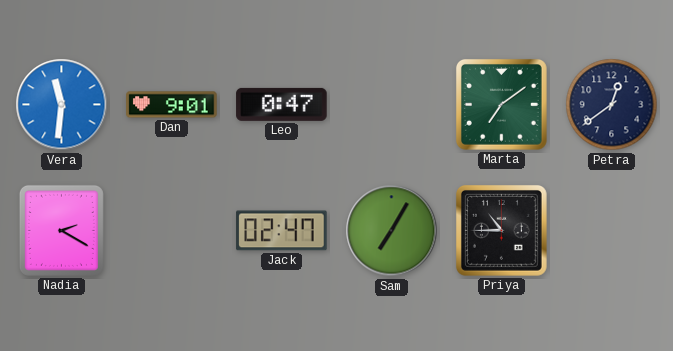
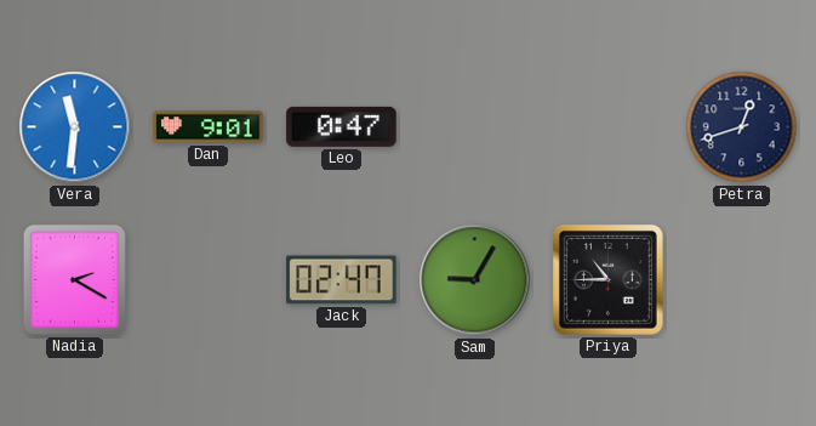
Marta: 7:09 -> none
Petra: 12:39 -> 12:42
Sam: 7:05 -> 9:05
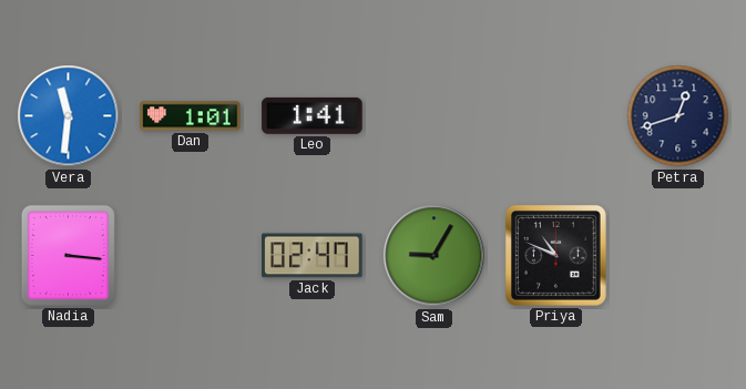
Dan: 9:01 -> 1:01
Leo: 0:47 -> 1:41
Nadia: 2:20 -> 3:16
Priya: 10:45 -> 10:49
